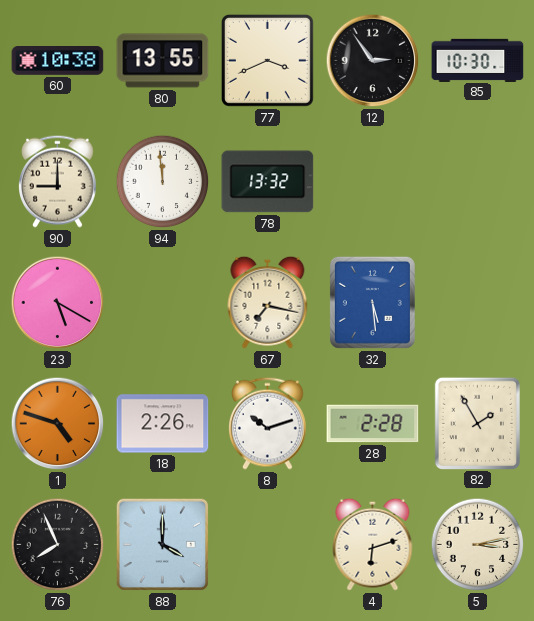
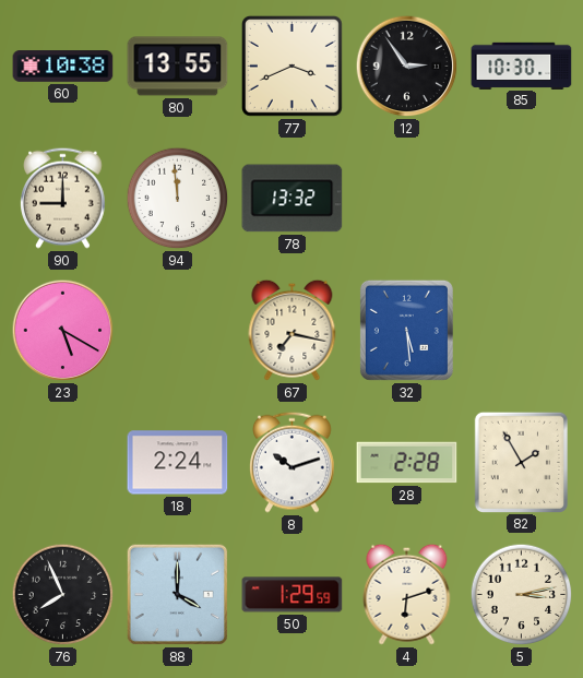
1: 4:48 -> none
18: 2:26 -> 2:24
50: none -> 1:29
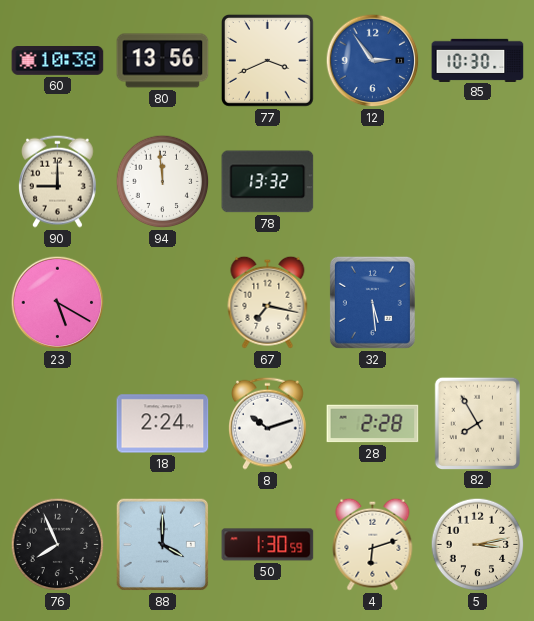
80: 13:55 -> 13:56
12 dial: black -> blue
82: 1:55 -> 7:55
50: 1:29 -> 1:30
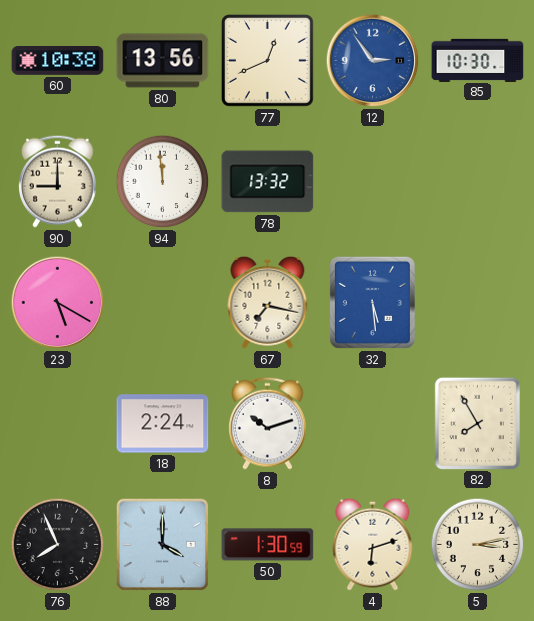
77: 3:41 -> 12:41
28: 2:28 -> none
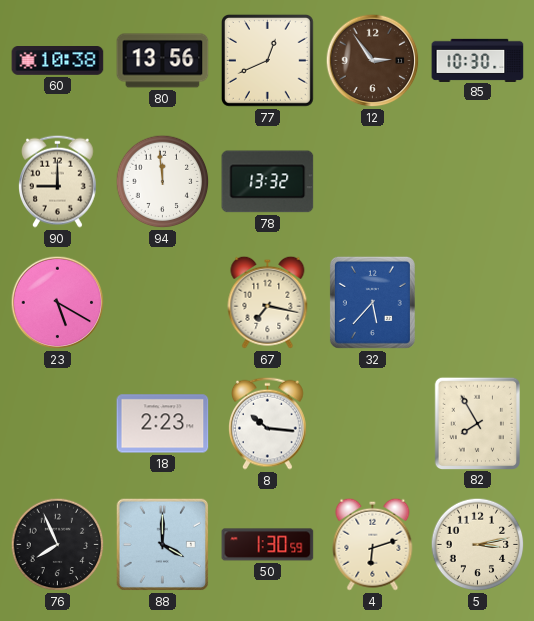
12 dial: blue -> brown
32: 5:29 -> 5:37
18: 2:24 -> 2:23
8: 10:12 -> 10:16
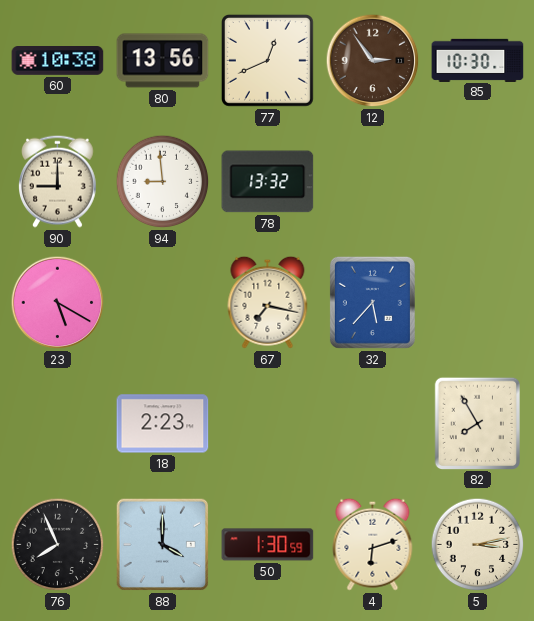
94: 11:59 -> 8:59
8: 10:16 -> none
